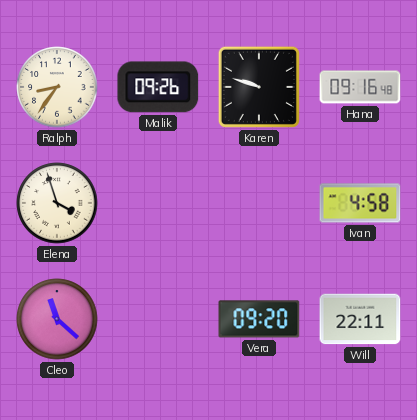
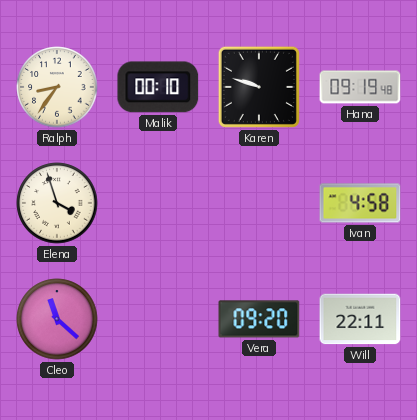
Malik: 09:26 -> 00:10
Hana: 09:16 -> 09:19
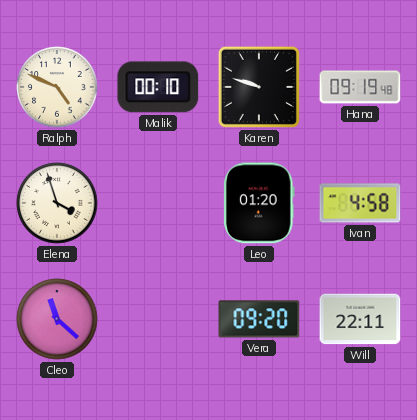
Ralph: 8:36 -> 4:49
Leo: none -> 01:20
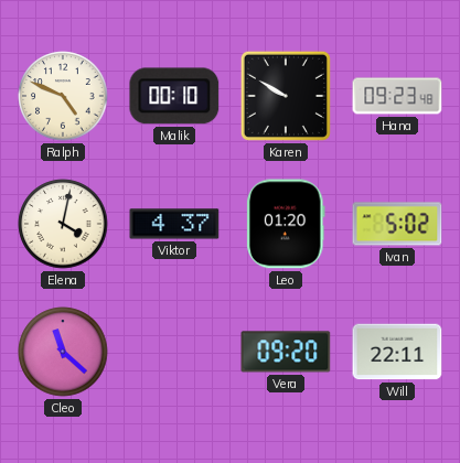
Karen: 9:48 -> 9:50
Hana: 09:19 -> 09:23
Elena: 3:57 -> 4:02
Viktor: none -> 4:37
Ivan: 4:58 -> 5:02
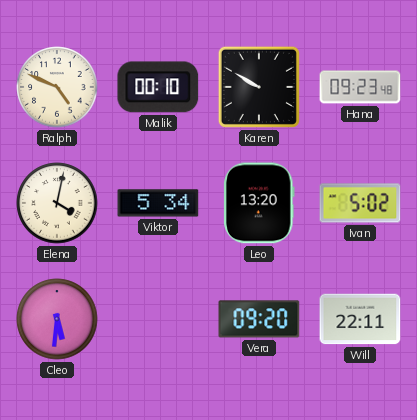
Viktor: 4:37 -> 5:34
Leo: 01:20 -> 13:20
Cleo: 11:22 -> 5:31
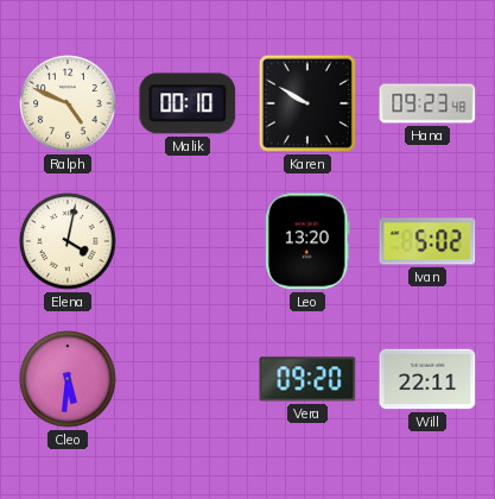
Viktor: 5:34 -> none
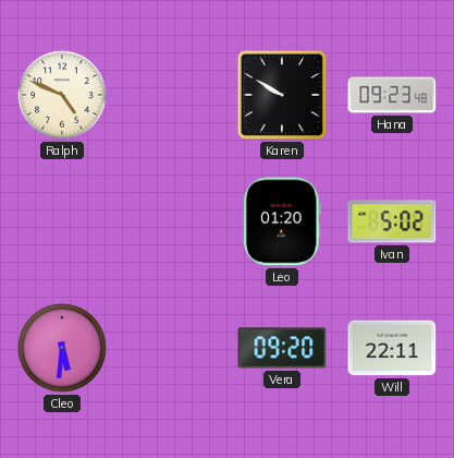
Malik: 00:10 -> none
Elena: 4:02 -> none
Leo: 13:20 -> 01:20
